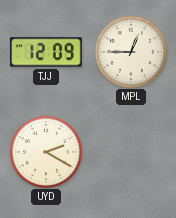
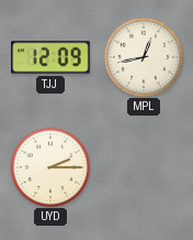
MPL: 12:45 -> 12:43
UYD: 2:20 -> 2:15
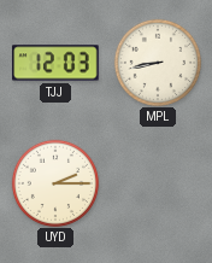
TJJ: 12:09 -> 12:03
MPL: 12:43 -> 8:43
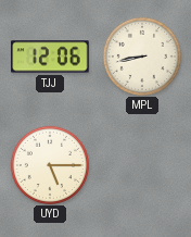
TJJ: 12:03 -> 12:06
UYD: 2:15 -> 5:15
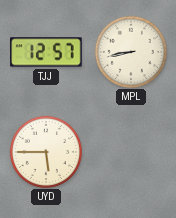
TJJ: 12:06 -> 12:57
UYD: 5:15 -> 5:45
